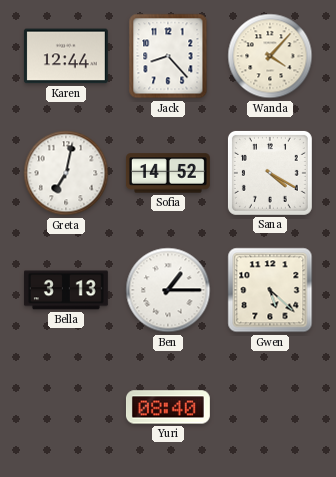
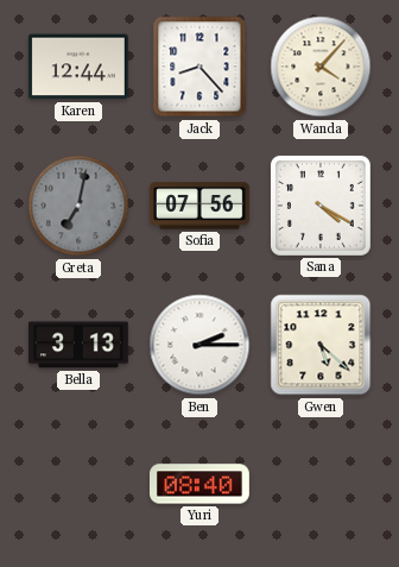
Greta dial: white -> grey
Sofia: 14:52 -> 07:56
Ben: 1:15 -> 2:15
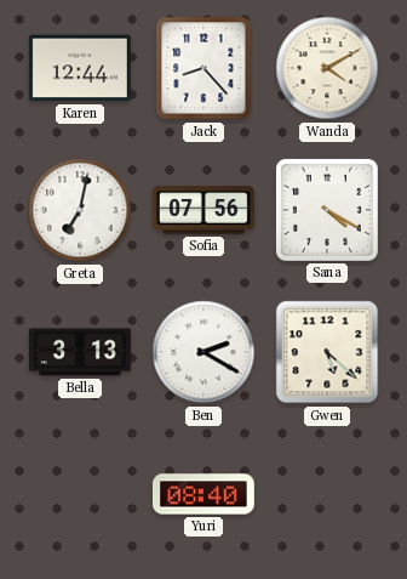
Wanda: 4:07 -> 4:10
Greta dial: grey -> white
Ben: 2:15 -> 2:20
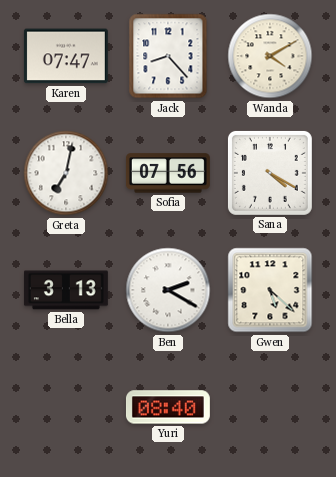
Karen: 12:44 -> 07:47
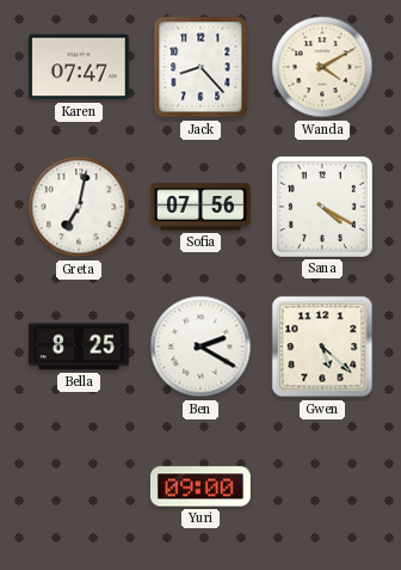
Bella: 3:13 -> 8:25
Yuri: 08:40 -> 09:00
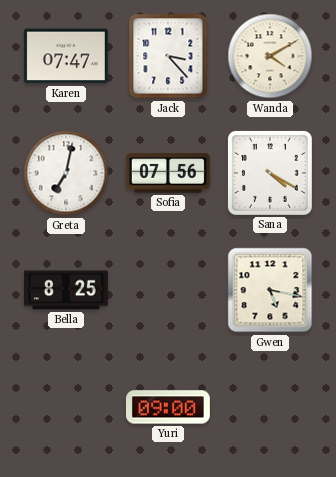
Jack: 8:23 -> 3:23
Ben: 2:20 -> none
Gwen: 5:22 -> 5:17
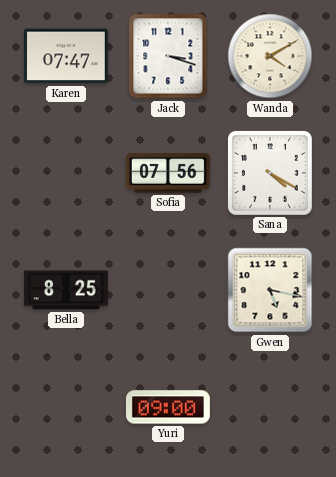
Jack: 3:23 -> 3:18
Greta: 7:02 -> none
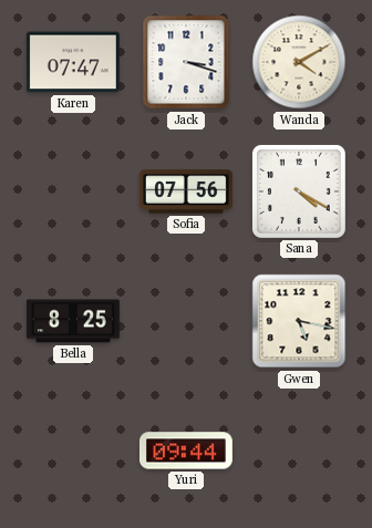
Yuri: 09:00 -> 09:44
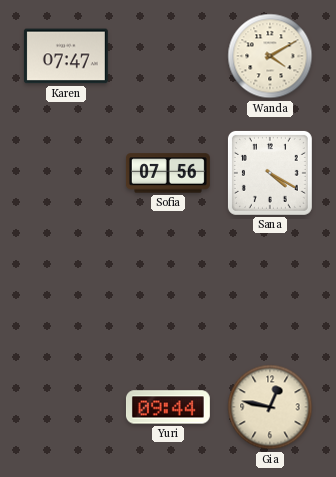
Jack: 3:18 -> none
Bella: 8:25 -> none
Gwen: 5:17 -> none
Gia: none -> 12:47
